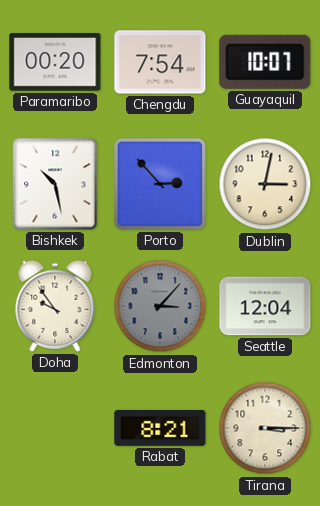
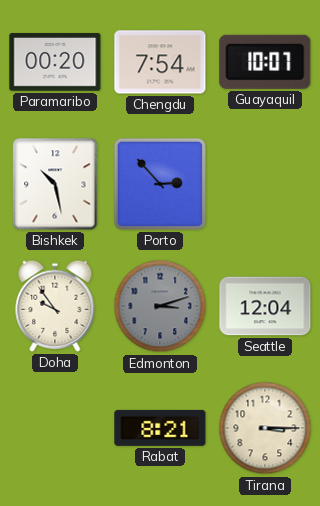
Dublin: 3:02 -> none
Edmonton: 3:07 -> 3:12
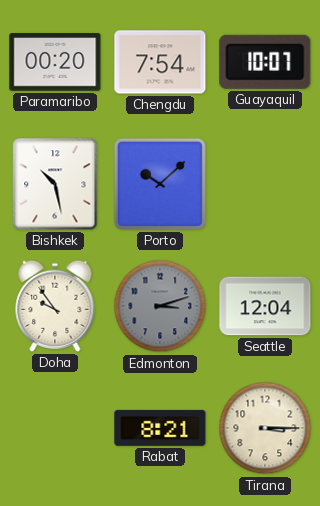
Porto: 2:53 -> 10:08
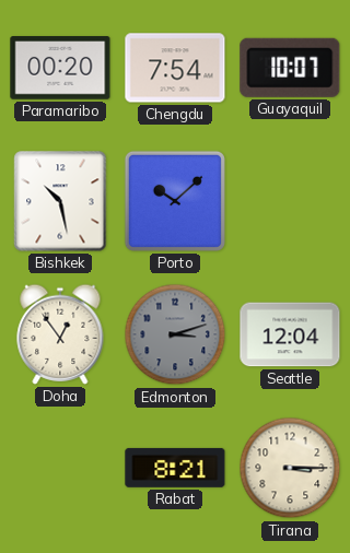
Doha: 9:54 -> 12:54
